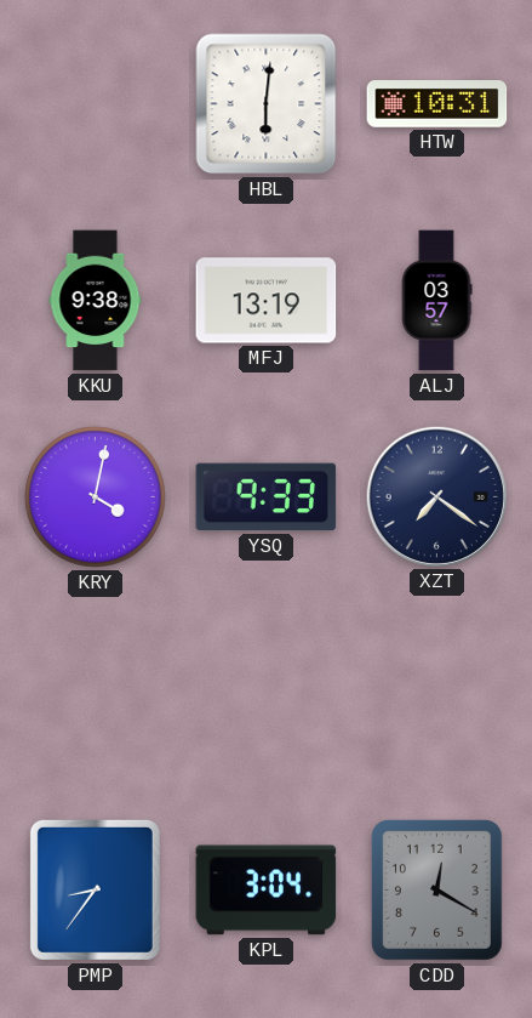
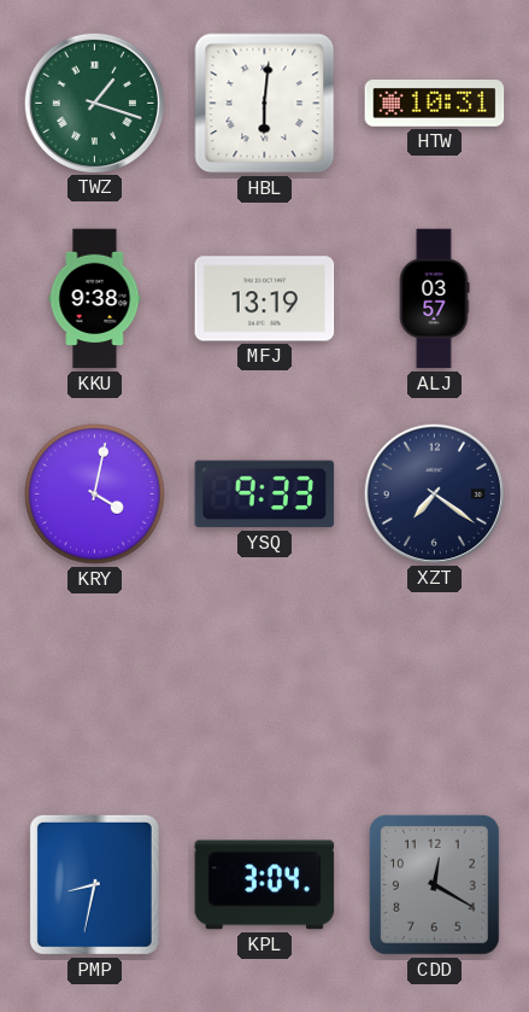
TWZ: none -> 1:18
PMP: 8:36 -> 8:32
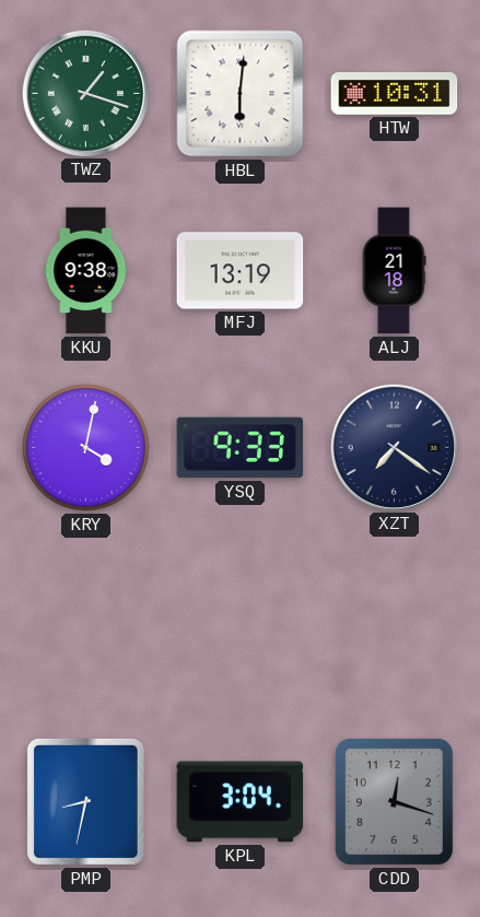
ALJ: 03:57 -> 21:18
CDD: 12:20 -> 12:18
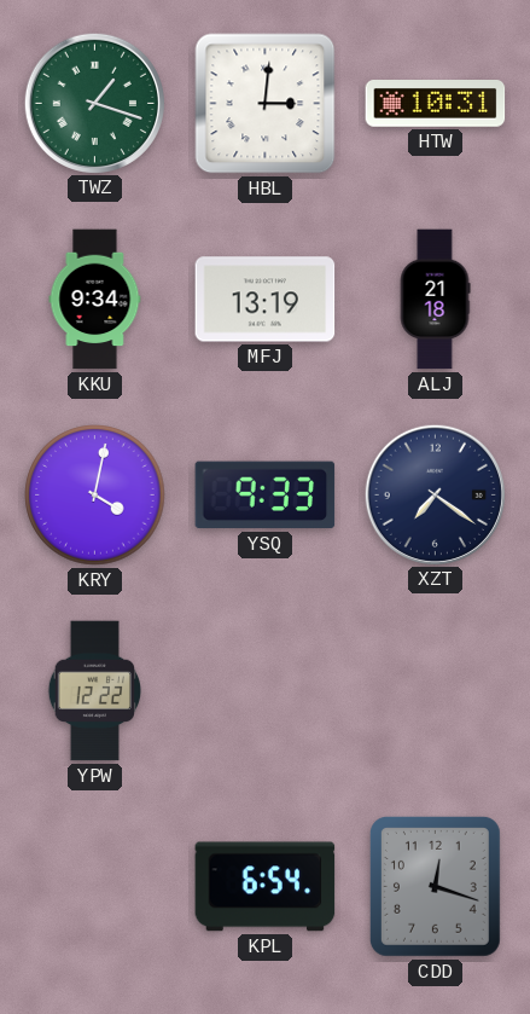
HBL: 6:01 -> 3:01
KKU: 9:38 -> 9:34
YPW: none -> 12:22
PMP: 8:32 -> none
KPL: 3:04 -> 6:54
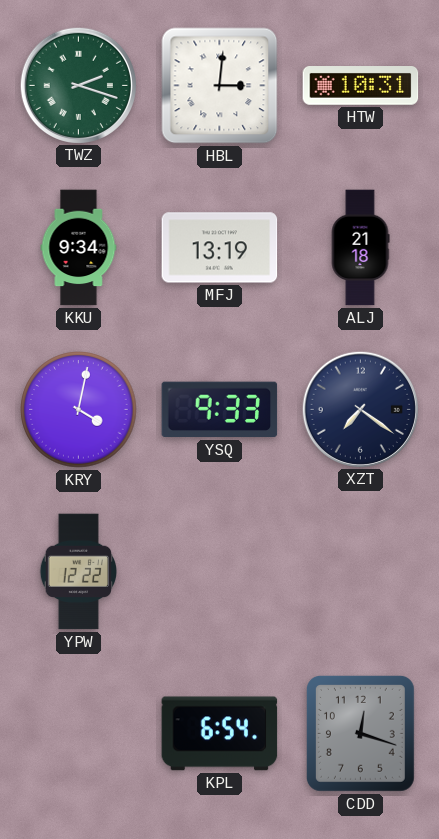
TWZ: 1:18 -> 2:18
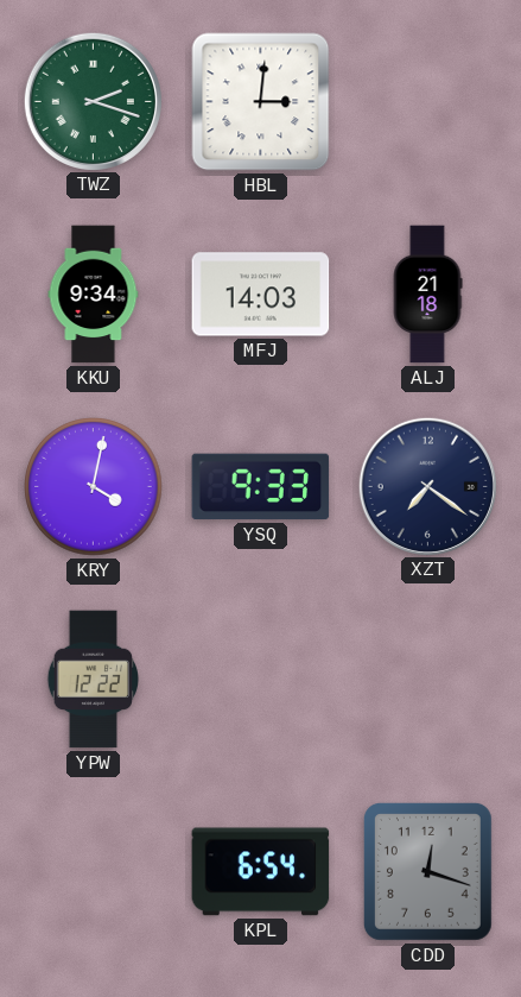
HTW: 10:31 -> none
MFJ: 13:19 -> 14:03
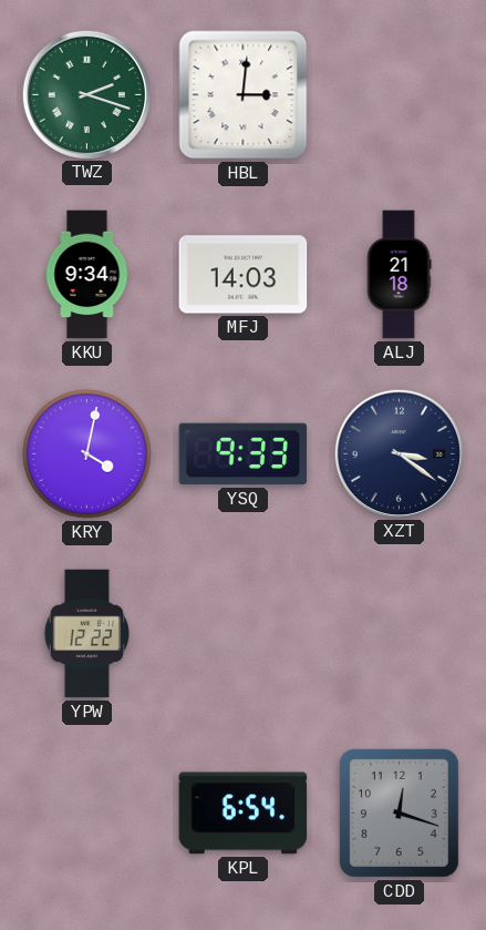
XZT: 7:21 -> 3:21
